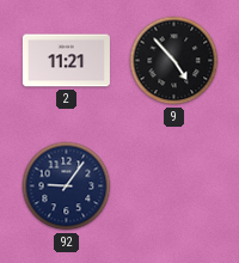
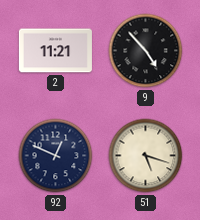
92: 9:06 -> 12:49
51: none -> 5:18
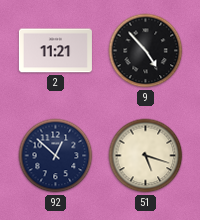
92: 12:49 -> 12:52
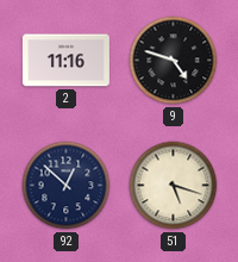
2: 11:21 -> 11:16
9: 4:53 -> 4:48
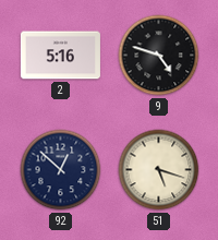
2: 11:16 -> 5:16
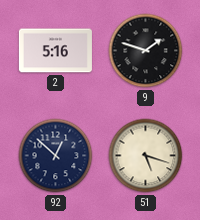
9: 4:48 -> 1:48
